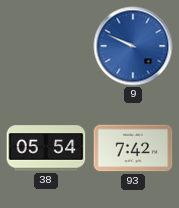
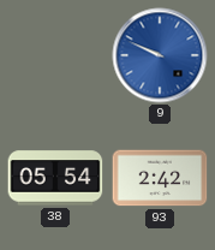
93: 7:42 -> 2:42
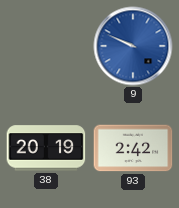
38: 05:54 -> 20:19
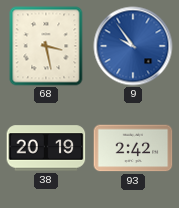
68: none -> 3:28
9: 9:49 -> 9:54
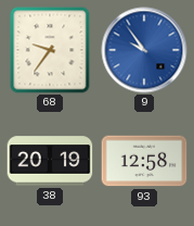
68: 3:28 -> 9:36
93: 2:42 -> 12:58
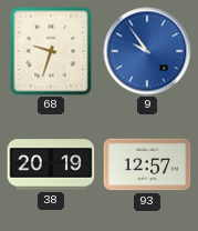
68: 9:36 -> 9:33
93: 12:58 -> 12:57
